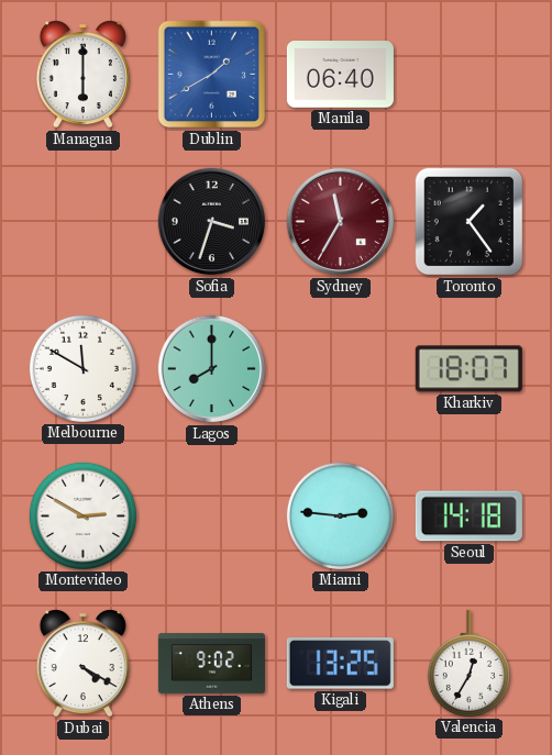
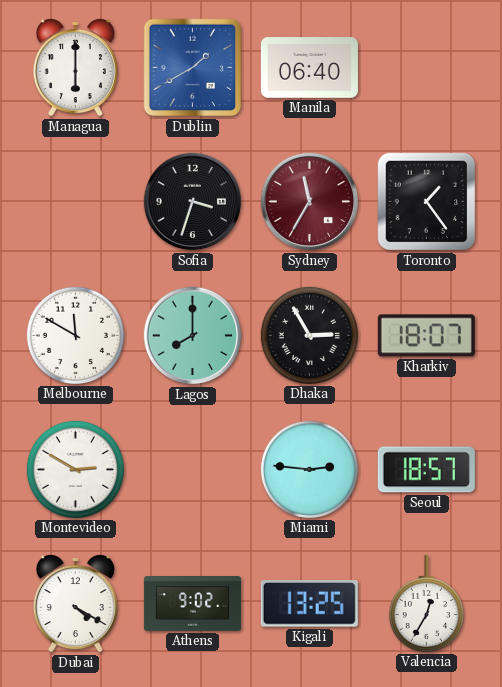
Dhaka: none -> 2:55
Seoul: 14:18 -> 18:57
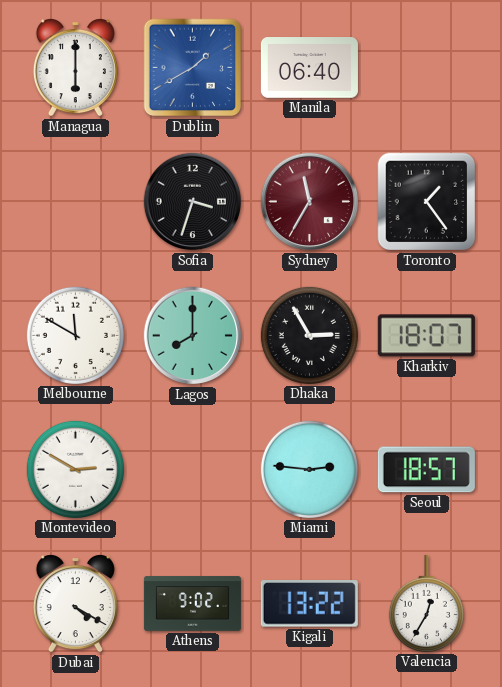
Kigali: 13:25 -> 13:22
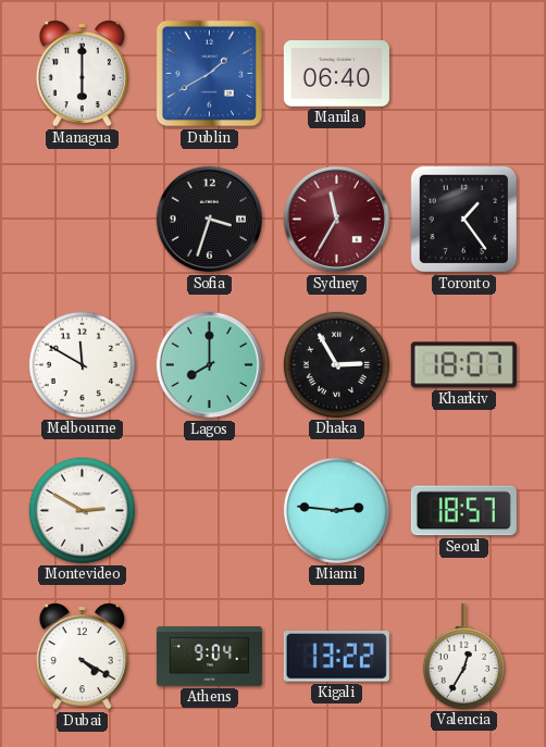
Athens: 9:02 -> 9:04
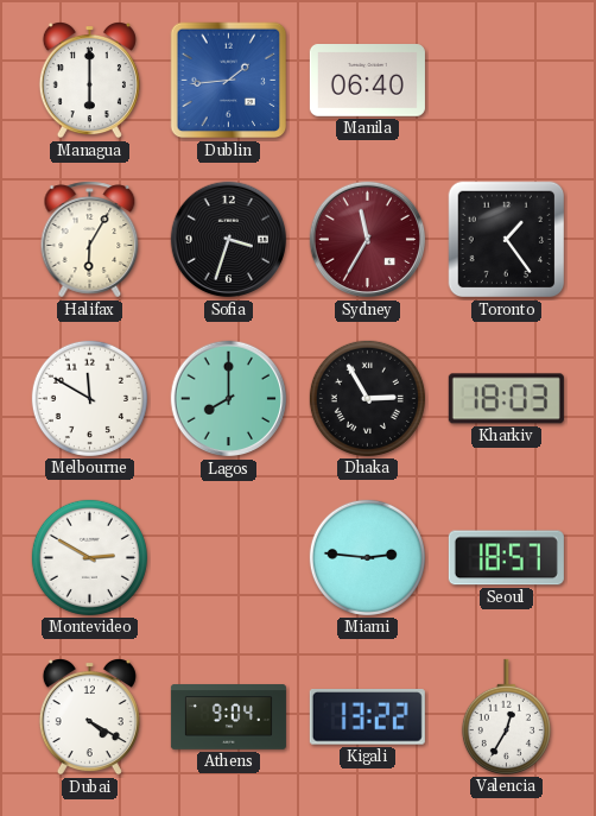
Dublin: 1:40 -> 1:44
Halifax: none -> 6:05
Kharkiv: 18:07 -> 18:03
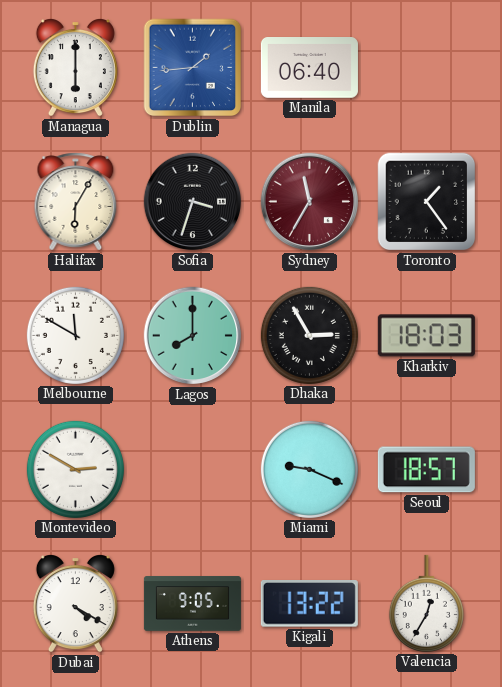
Miami: 2:46 -> 9:19
Athens: 9:04 -> 9:05
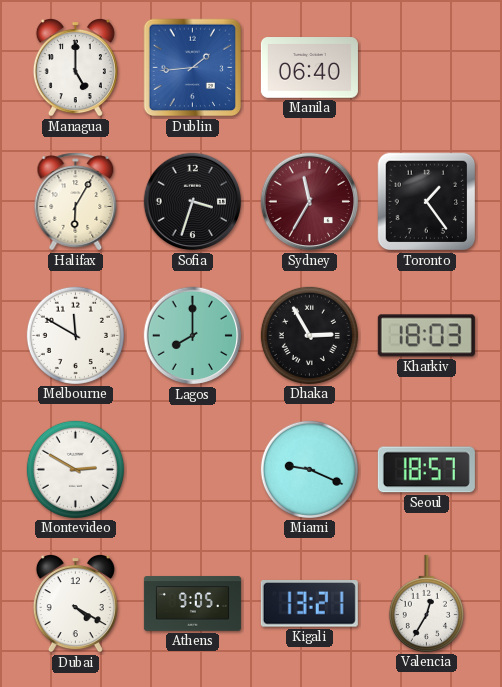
Managua: 6:00 -> 5:00
Kigali: 13:22 -> 13:21
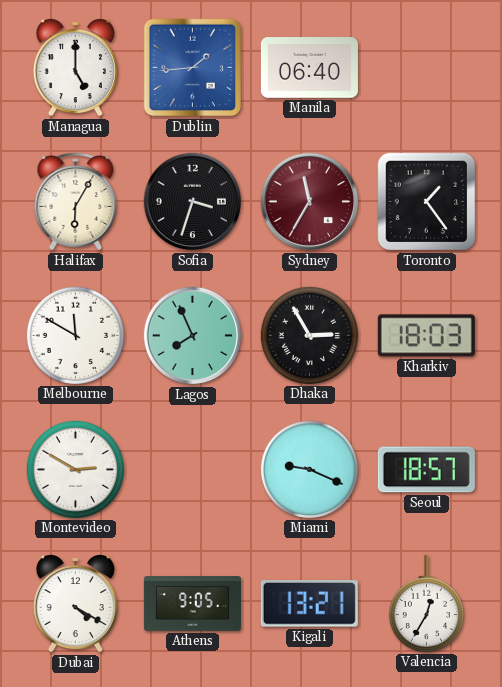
Lagos: 8:00 -> 7:56
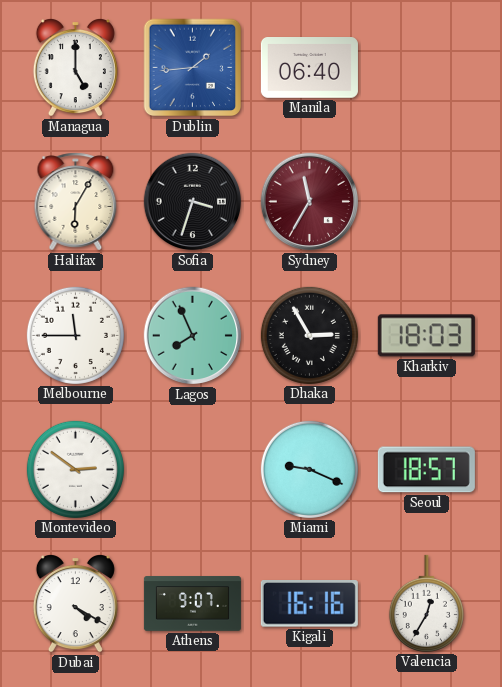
Toronto: 1:24 -> none
Melbourne: 11:50 -> 11:45
Montevideo: 2:50 -> 2:51
Athens: 9:05 -> 9:07
Kigali: 13:21 -> 16:16
